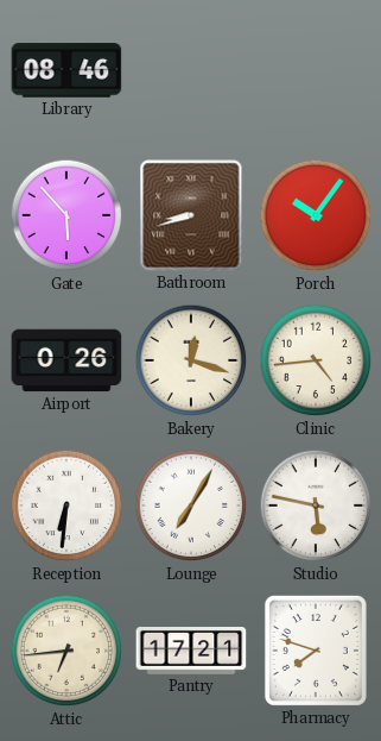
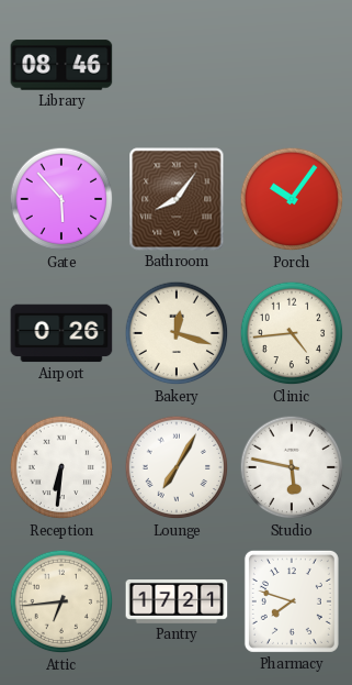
Bathroom: 8:42 -> 8:06
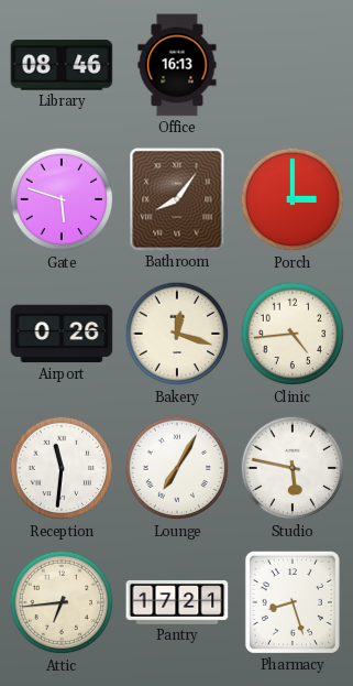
Office: none -> 16:13
Gate: 5:53 -> 5:48
Porch: 10:06 -> 3:00
Reception: 6:31 -> 11:31
Pharmacy: 7:48 -> 8:27
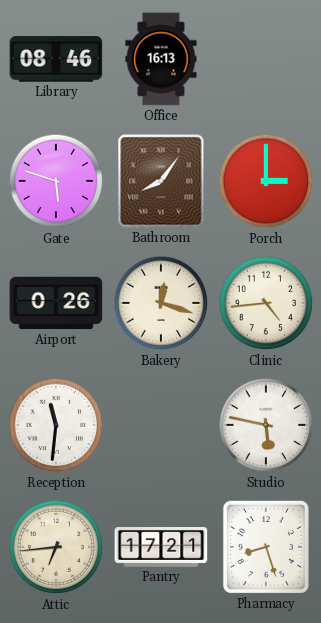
Lounge: 7:05 -> none
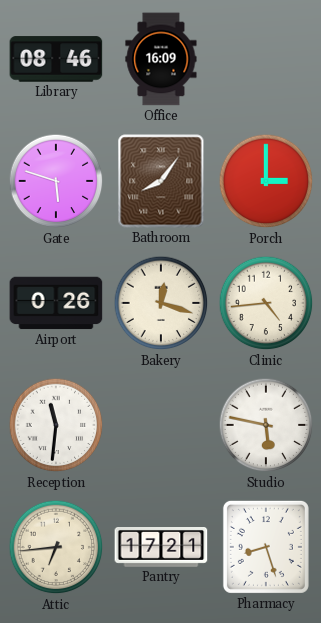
Office: 16:13 -> 16:09
